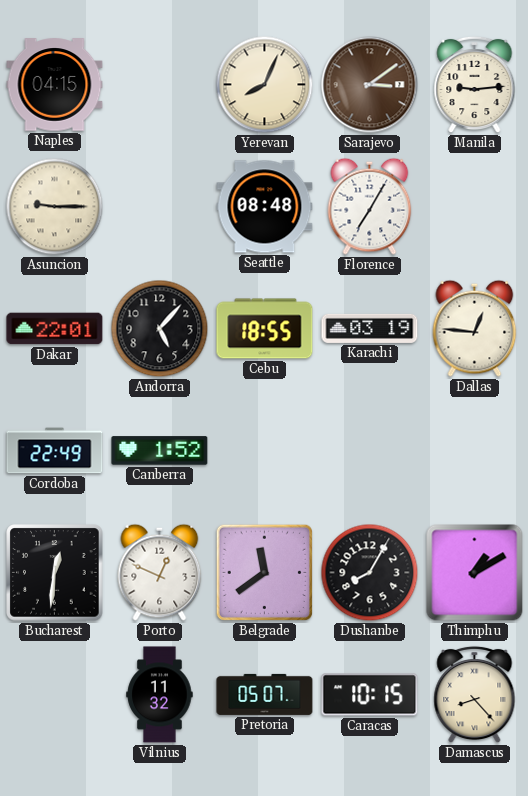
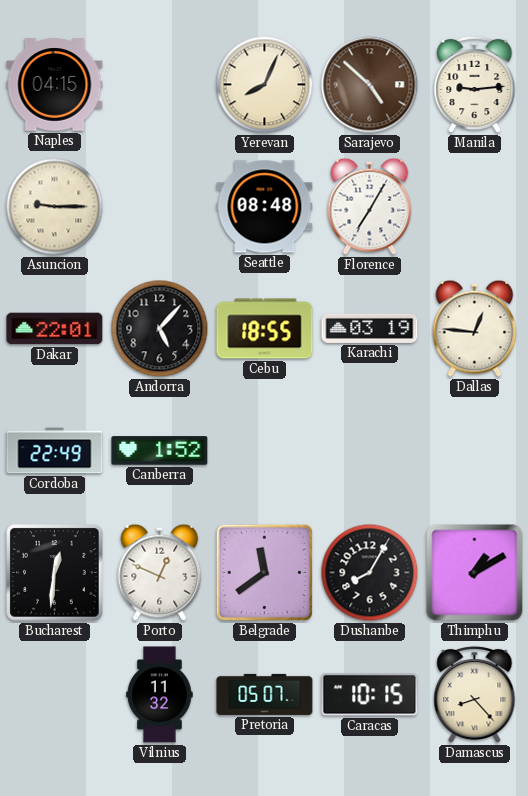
Sarajevo: 3:09 -> 4:52
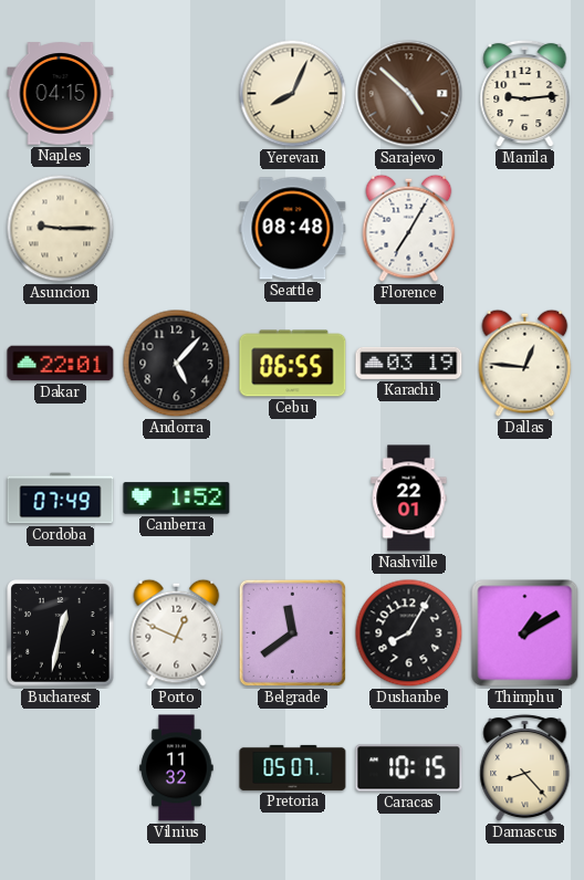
Cebu: 18:55 -> 06:55
Cordoba: 22:49 -> 07:49
Nashville: none -> 22:01
Bucharest: 12:31 -> 12:32
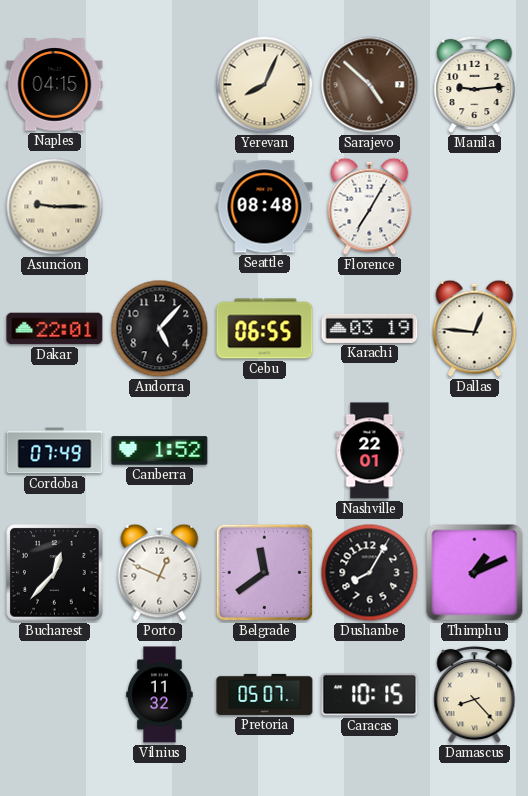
Bucharest: 12:32 -> 12:37
Thimphu: 1:10 -> 1:11
